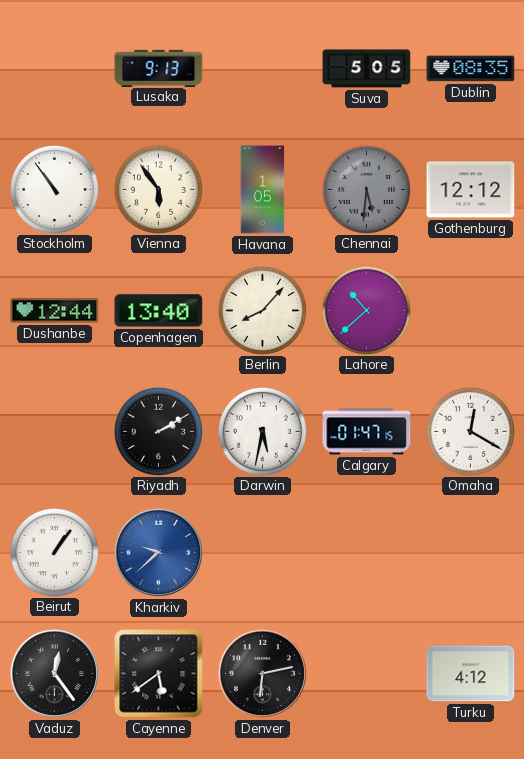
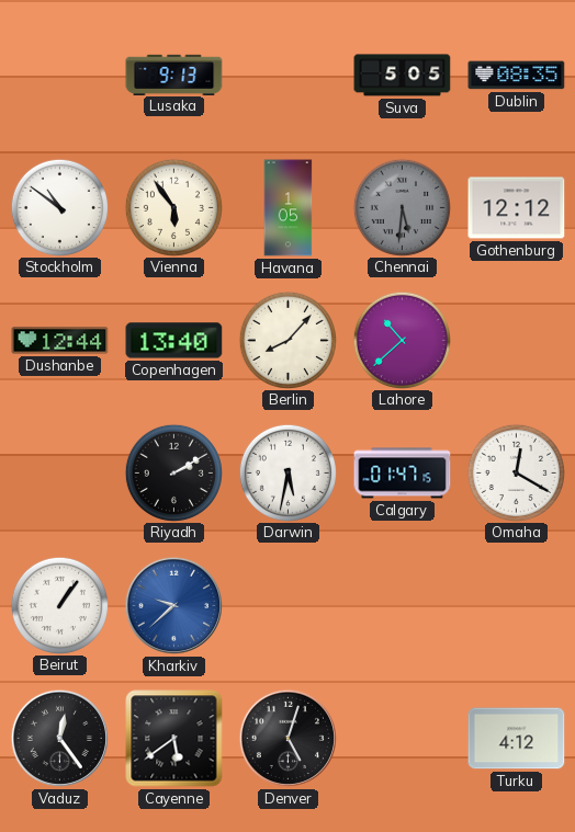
Stockholm: 10:54 -> 10:51
Denver: 6:13 -> 5:03
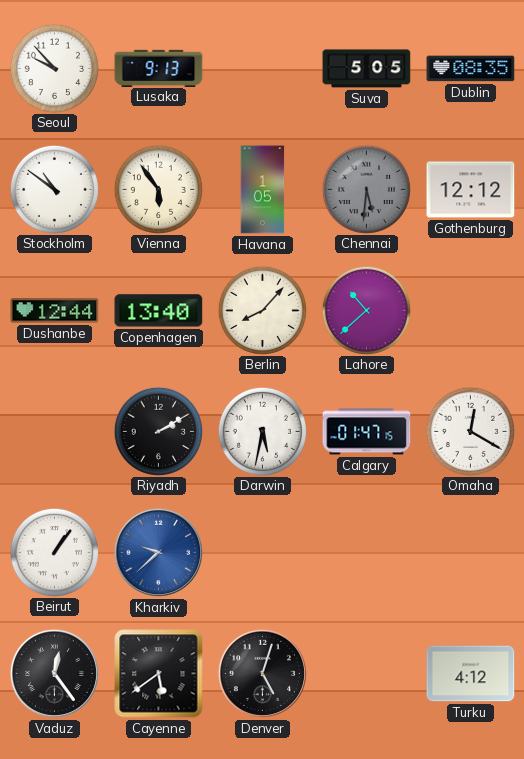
Seoul: none -> 9:53
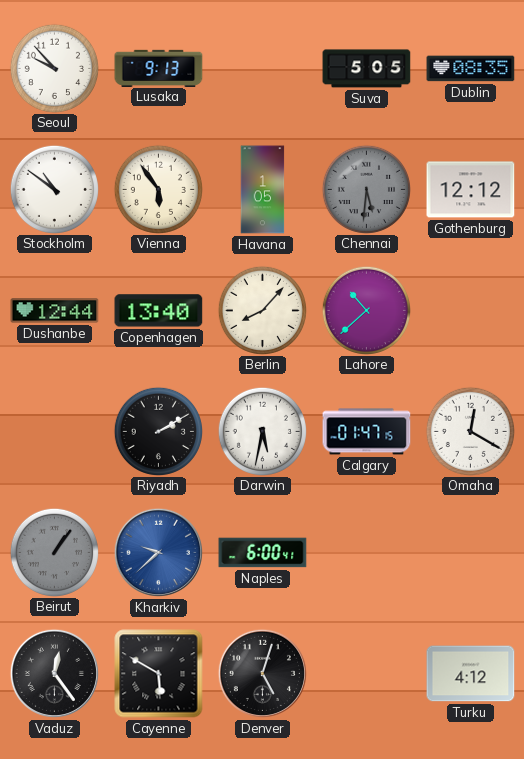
Beirut dial: white -> grey
Naples: none -> 6:00
Cayenne: 5:39 -> 5:50
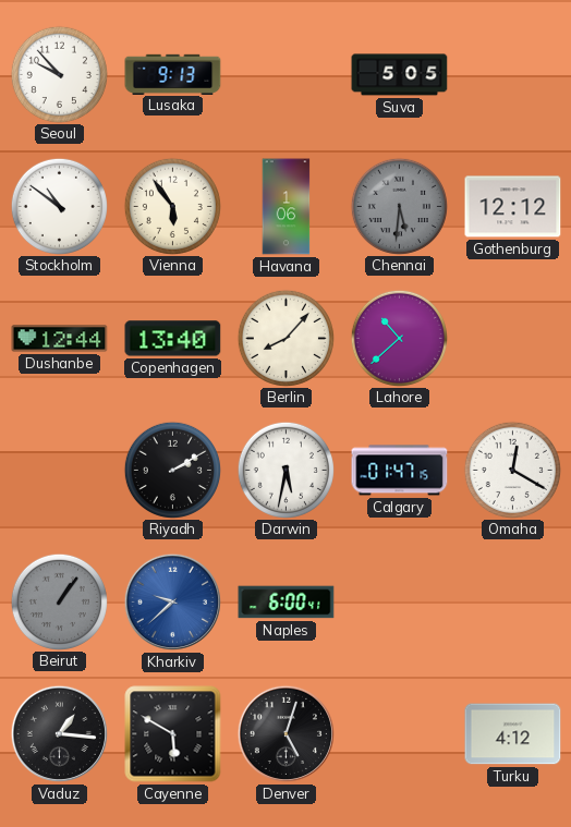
Dublin: 08:35 -> none
Havana: 1:05 -> 1:06
Vaduz: 12:24 -> 1:16
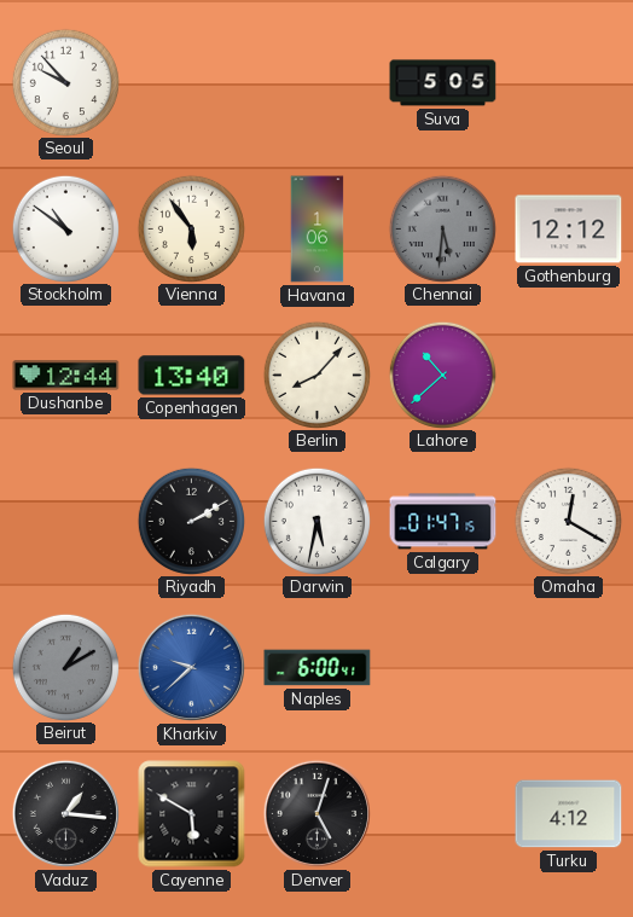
Lusaka: 9:13 -> none
Beirut: 1:06 -> 1:10
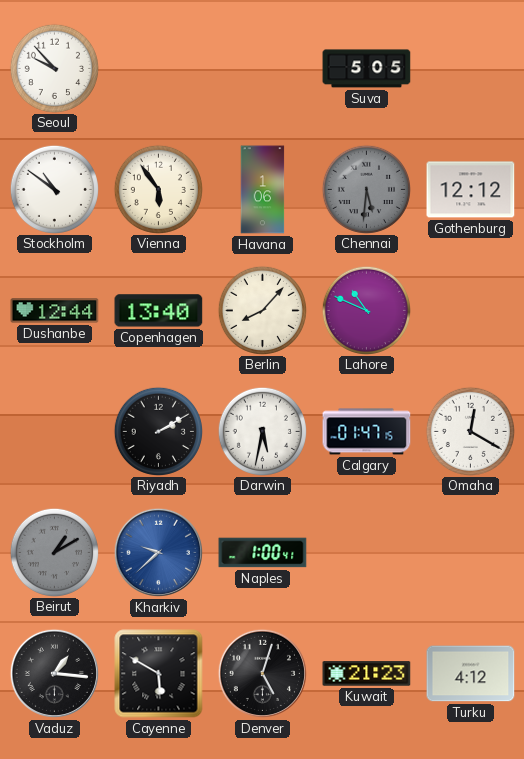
Lahore: 10:38 -> 10:49
Naples: 6:00 -> 1:00
Kuwait: none -> 21:23
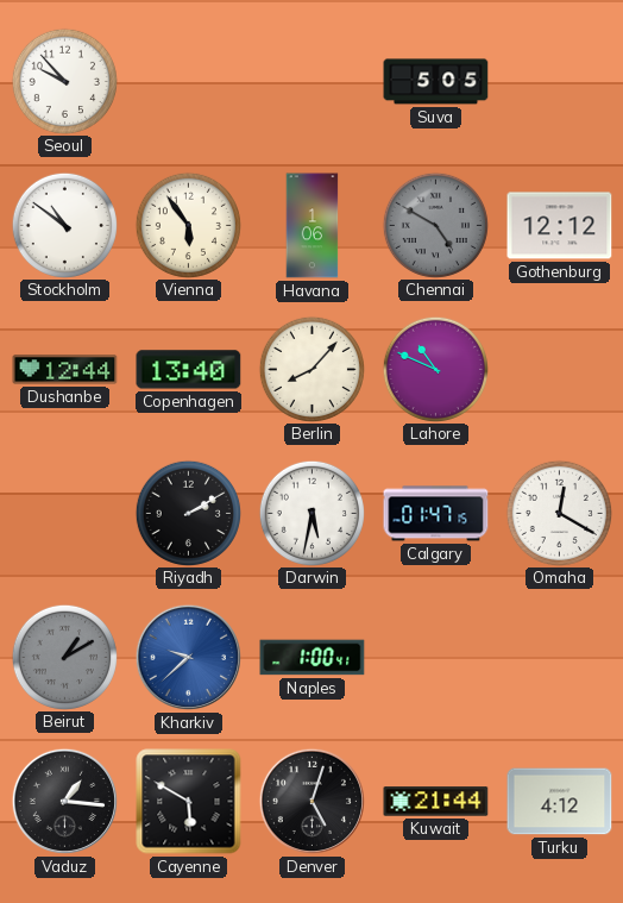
Chennai: 5:31 -> 4:50
Kuwait: 21:23 -> 21:44
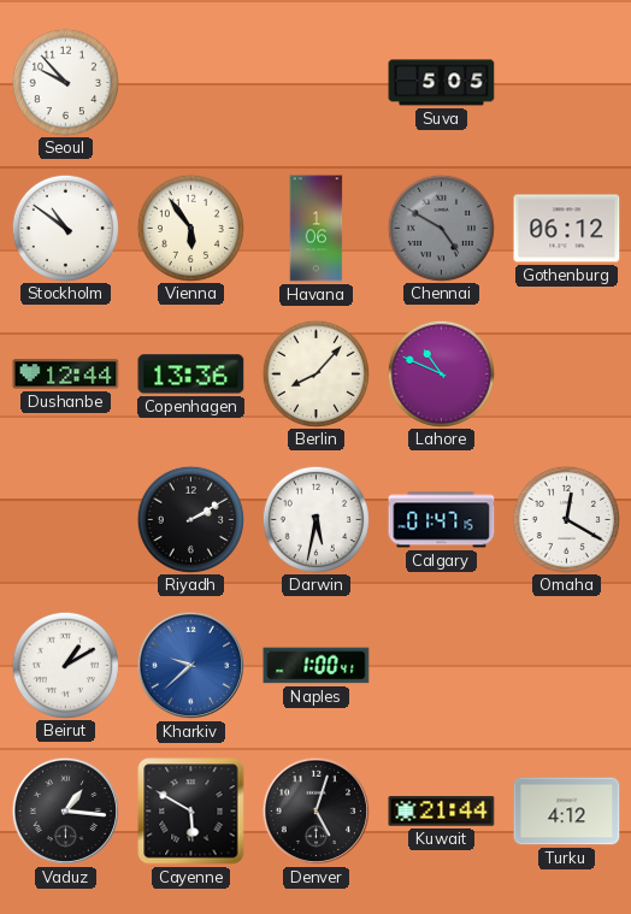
Gothenburg: 12:12 -> 06:12
Copenhagen: 13:40 -> 13:36
Beirut dial: grey -> white
